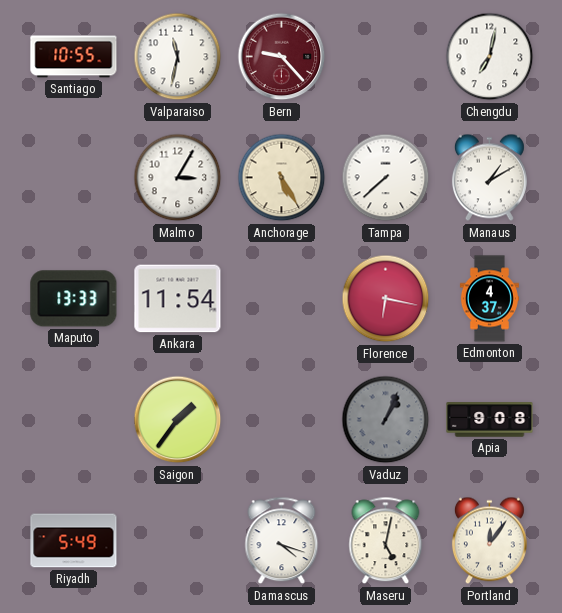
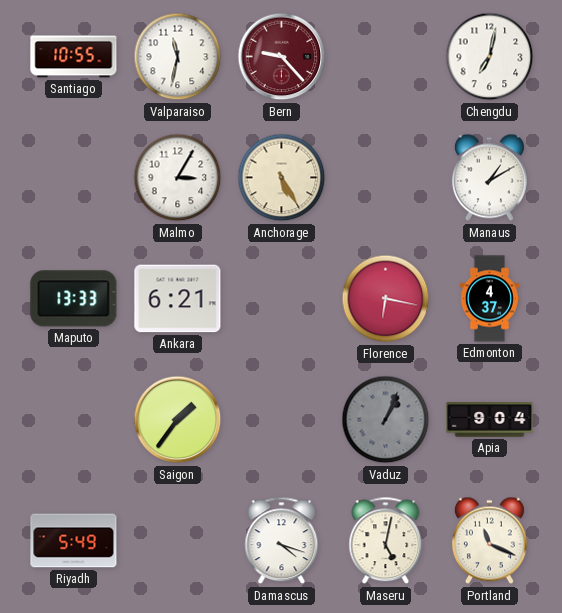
Tampa: 7:38 -> none
Ankara: 11:54 -> 6:21
Apia: 9:08 -> 9:04
Portland: 12:06 -> 11:19
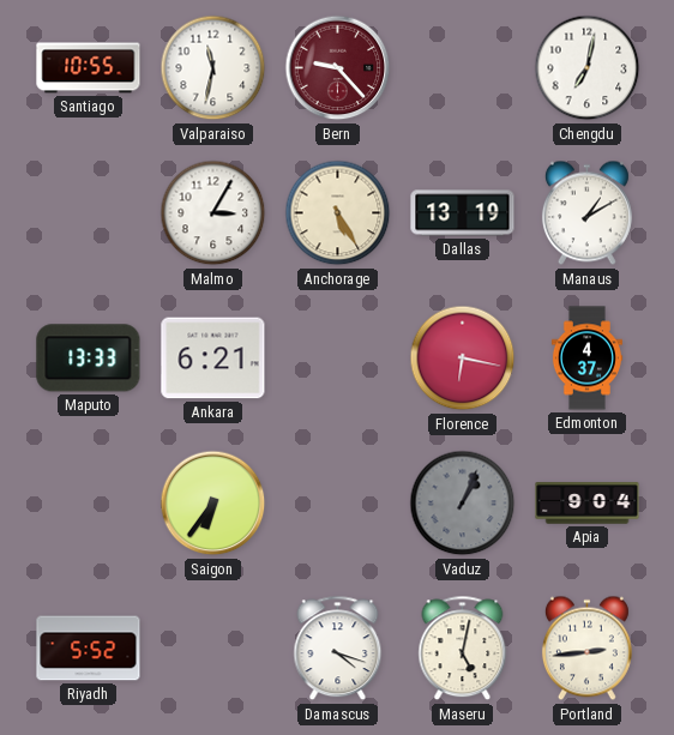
Dallas: none -> 13:19
Saigon: 1:36 -> 6:36
Riyadh: 5:49 -> 5:52
Portland: 11:19 -> 2:44
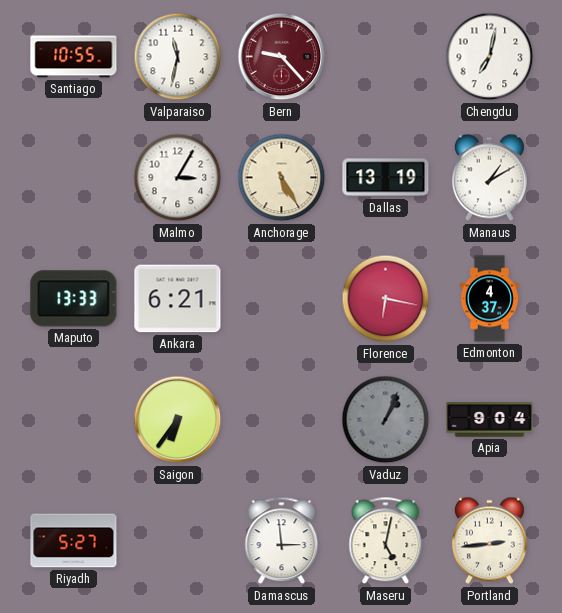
Riyadh: 5:52 -> 5:27
Damascus: 4:18 -> 2:59
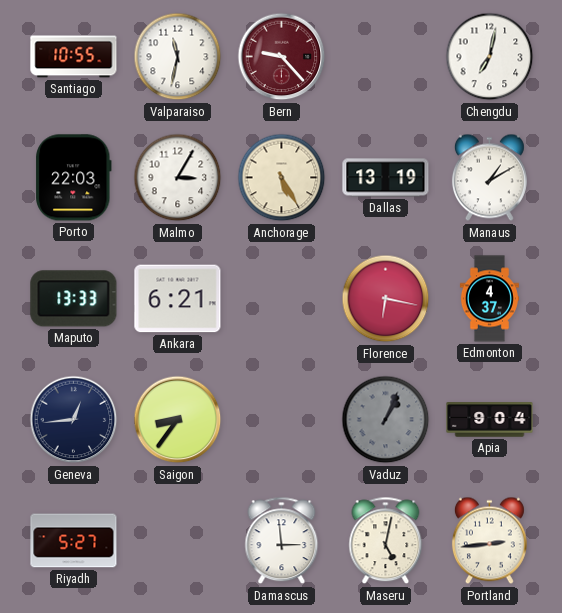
Porto: none -> 22:03
Geneva: none -> 12:44
Saigon: 6:36 -> 8:36
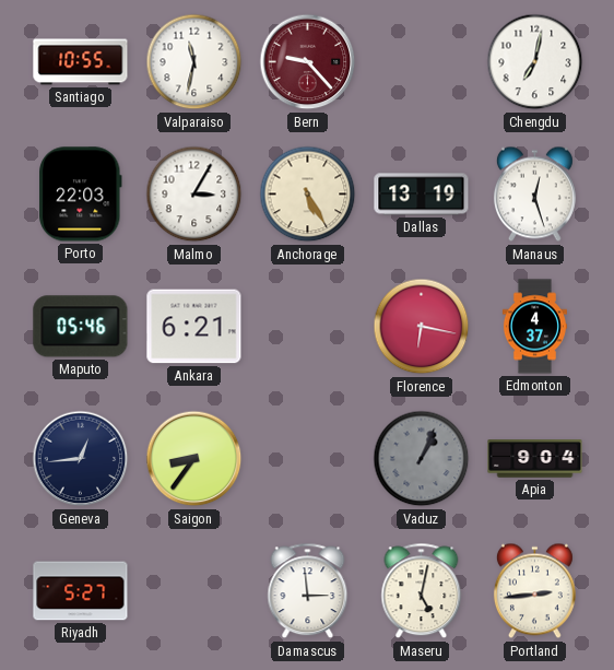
Manaus: 1:10 -> 12:27
Maputo: 13:33 -> 05:46
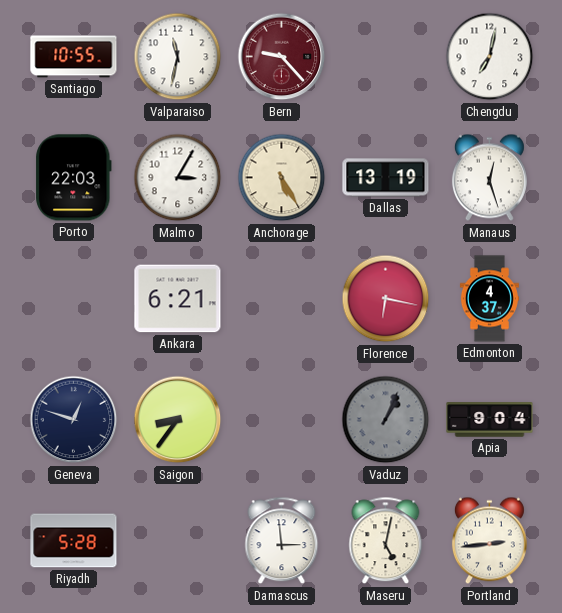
Maputo: 05:46 -> none
Geneva: 12:44 -> 12:48
Riyadh: 5:27 -> 5:28
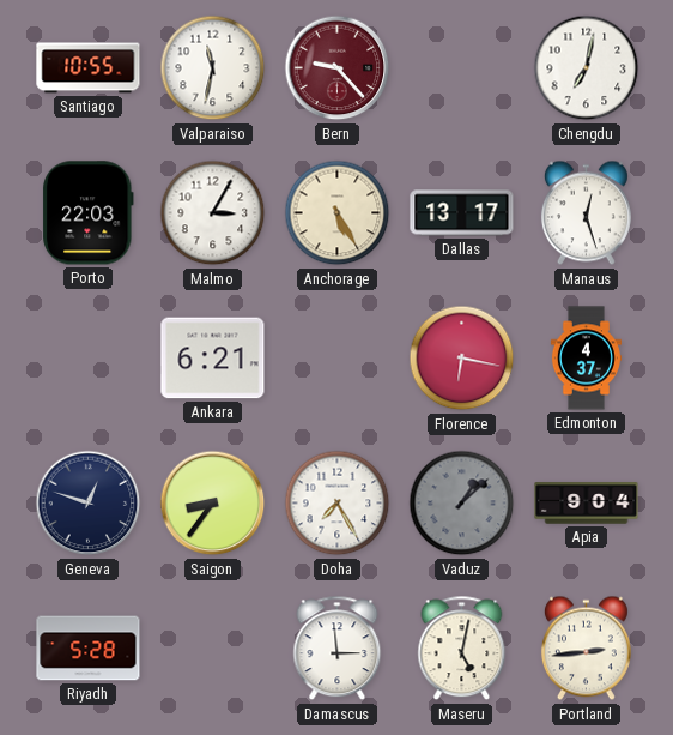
Dallas: 13:19 -> 13:17
Doha: none -> 7:25
Vaduz: 1:04 -> 1:08
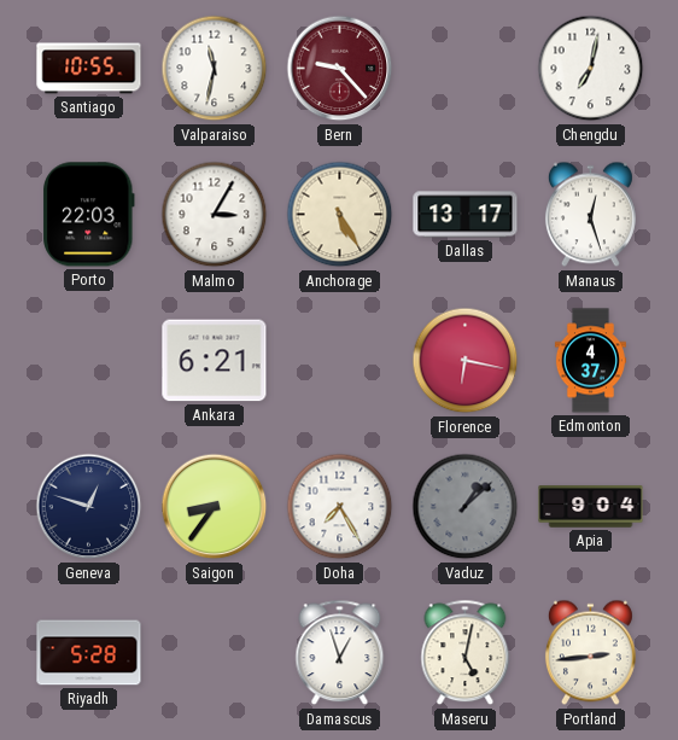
Damascus: 2:59 -> 12:57
